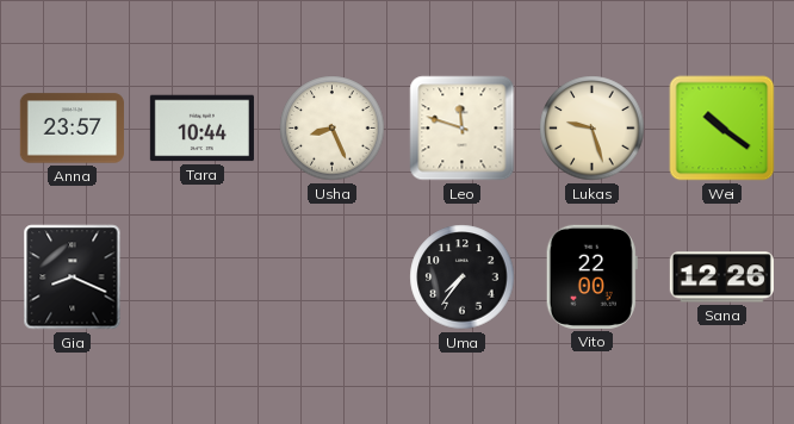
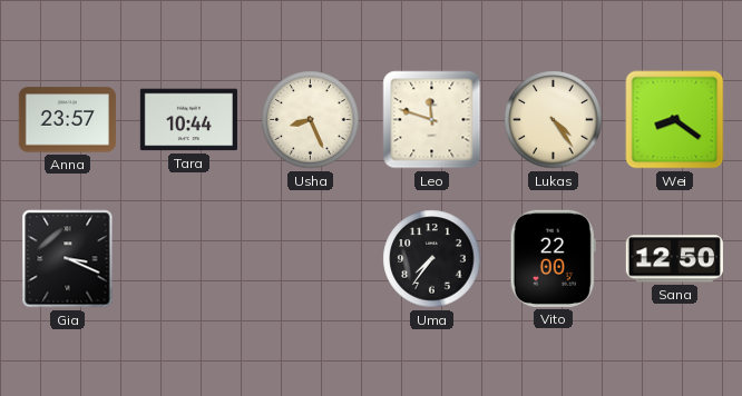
Lukas: 9:27 -> 4:24
Wei: 10:21 -> 8:21
Gia: 8:19 -> 3:19
Sana: 12:26 -> 12:50
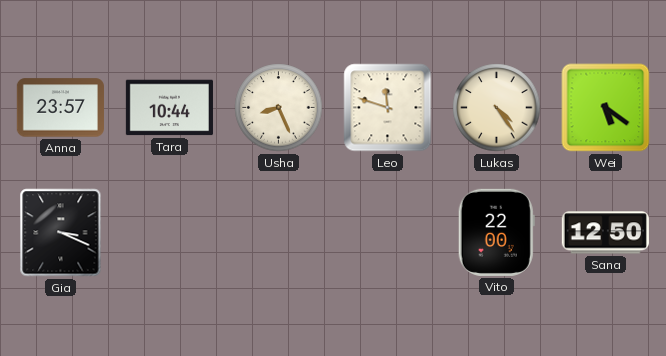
Wei: 8:21 -> 5:21
Uma: 7:36 -> none
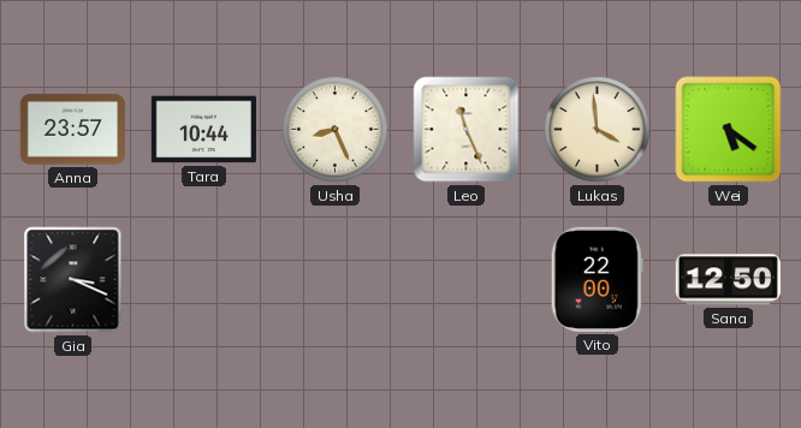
Leo: 11:48 -> 11:26
Lukas: 4:24 -> 3:59
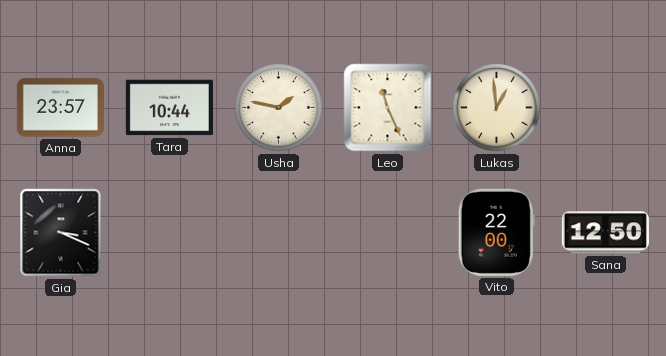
Usha: 8:26 -> 1:47
Lukas: 3:59 -> 12:59
Wei: 5:21 -> none
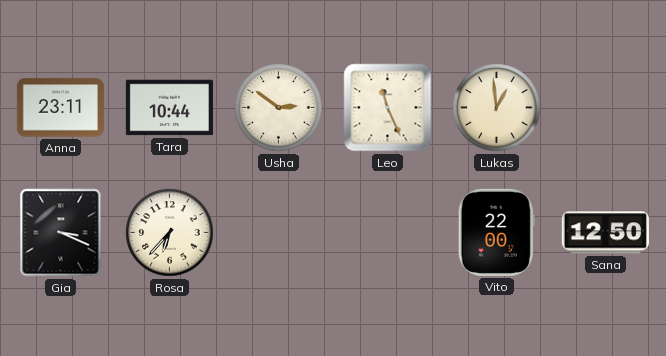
Anna: 23:57 -> 23:11
Usha: 1:47 -> 2:51
Rosa: none -> 6:37
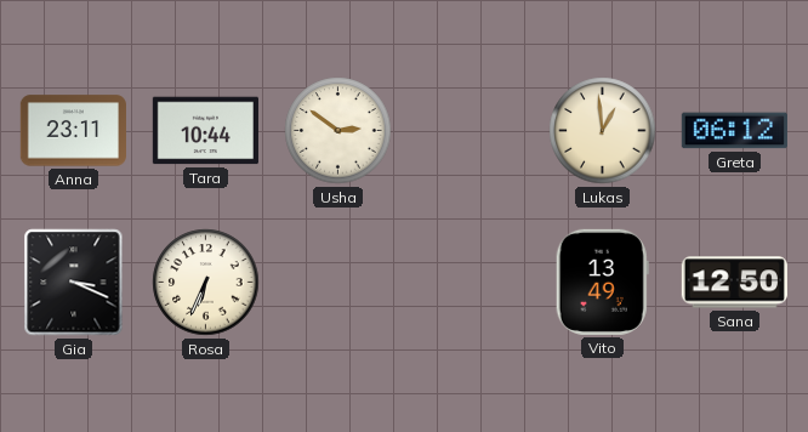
Leo: 11:26 -> none
Greta: none -> 06:12
Rosa: 6:37 -> 6:34
Vito: 22:00 -> 13:49
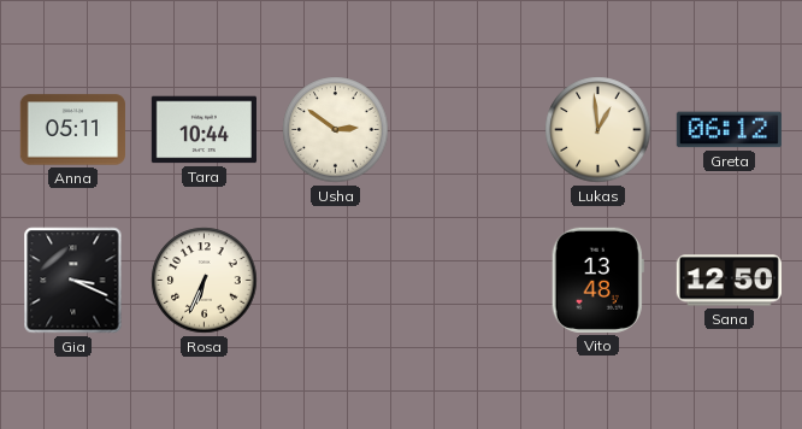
Anna: 23:11 -> 05:11
Vito: 13:49 -> 13:48
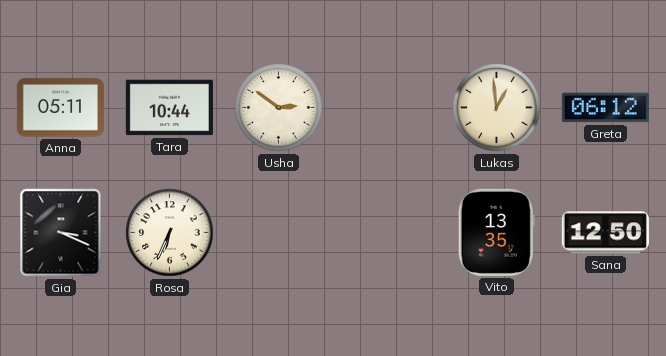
Vito: 13:48 -> 13:35
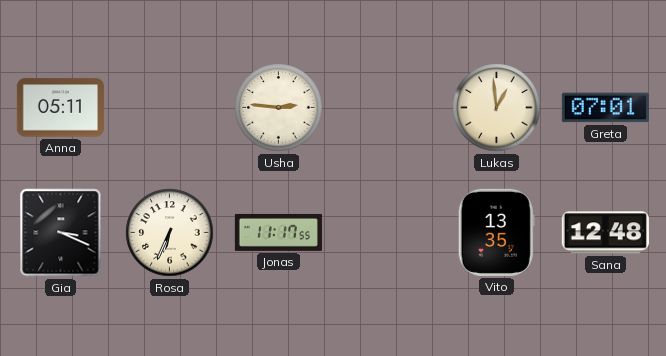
Tara: 10:44 -> none
Usha: 2:51 -> 2:46
Greta: 06:12 -> 07:01
Jonas: none -> 11:17
Sana: 12:50 -> 12:48
